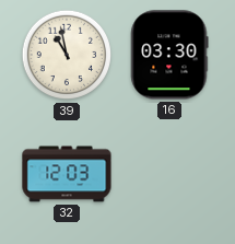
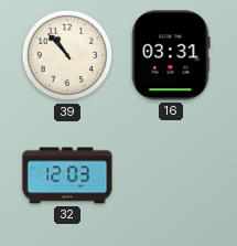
39: 10:58 -> 10:53
16: 03:30 -> 03:31
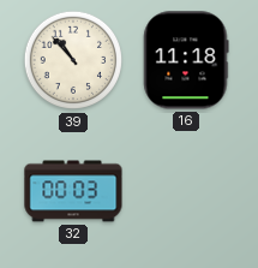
16: 03:31 -> 11:18
32: 12:03 -> 00:03
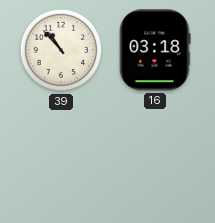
16: 11:18 -> 03:18
32: 00:03 -> none
